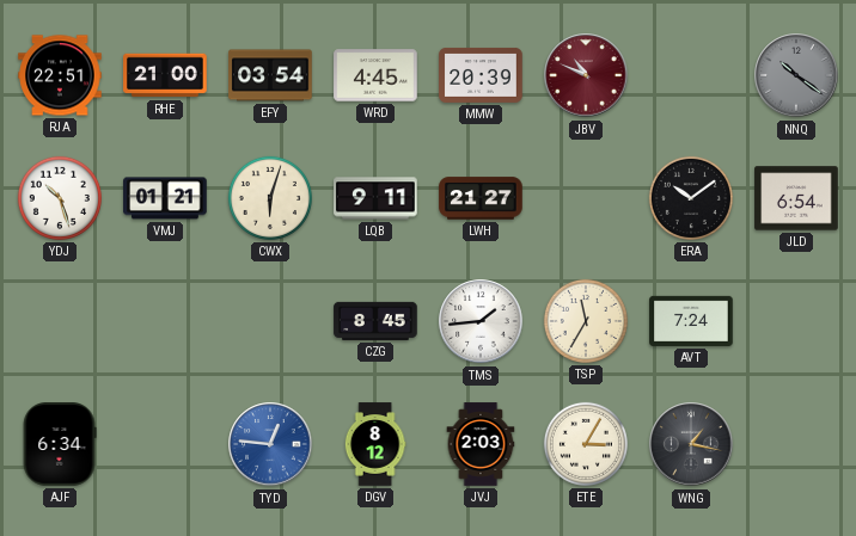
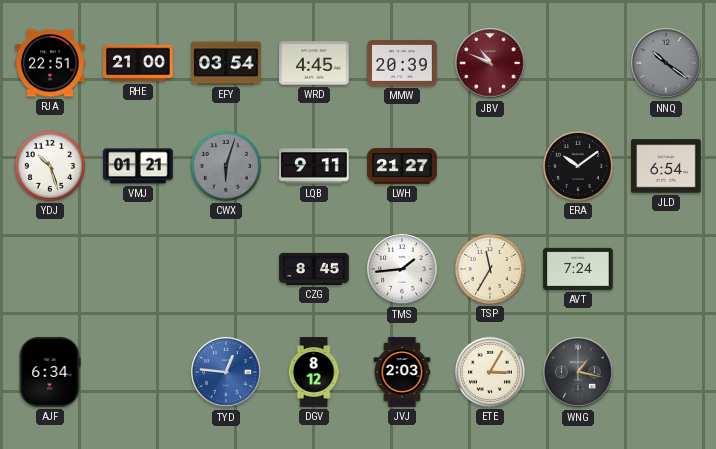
CWX dial: cream -> grey
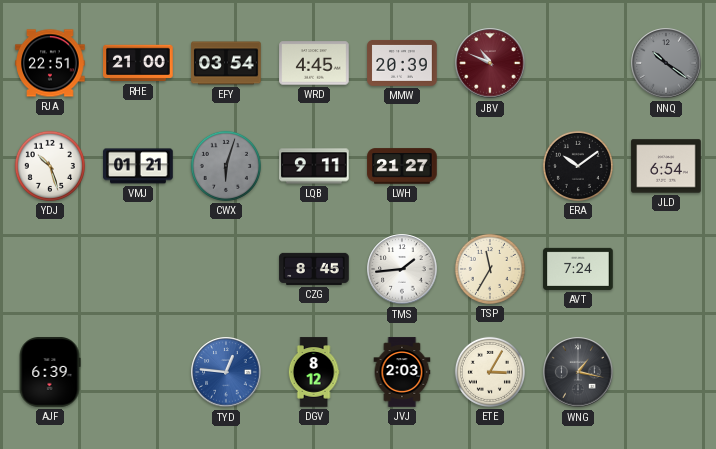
AJF: 6:34 -> 6:39
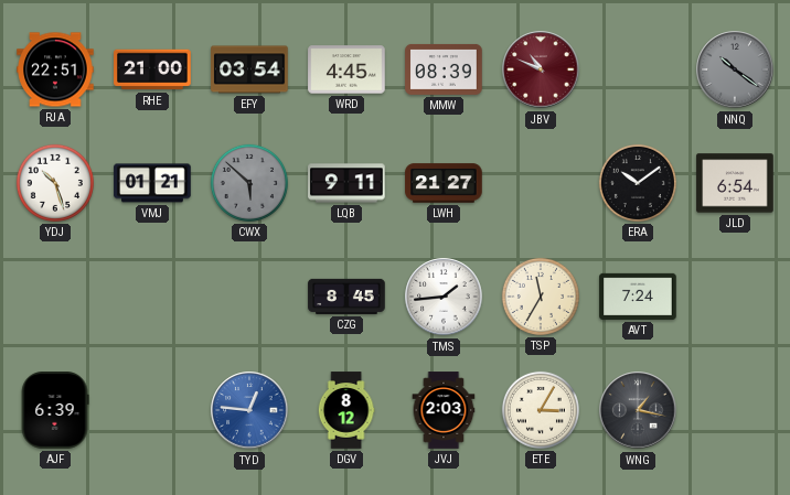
MMW: 20:39 -> 08:39
CWX: 6:03 -> 5:52
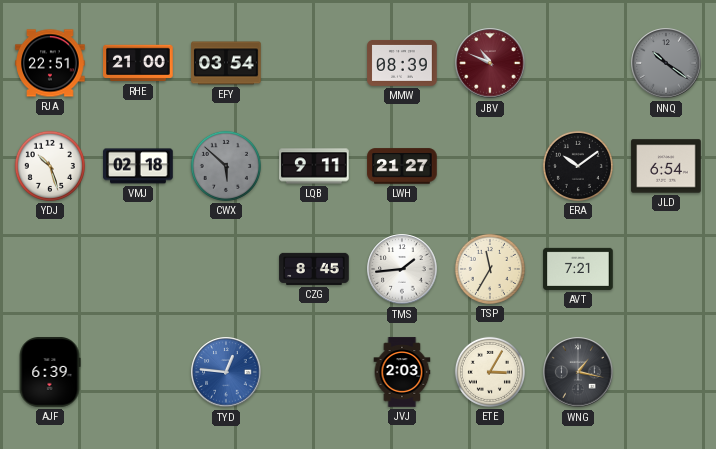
WRD: 4:45 -> none
VMJ: 01:21 -> 02:18
AVT: 7:24 -> 7:21
DGV: 8:12 -> none
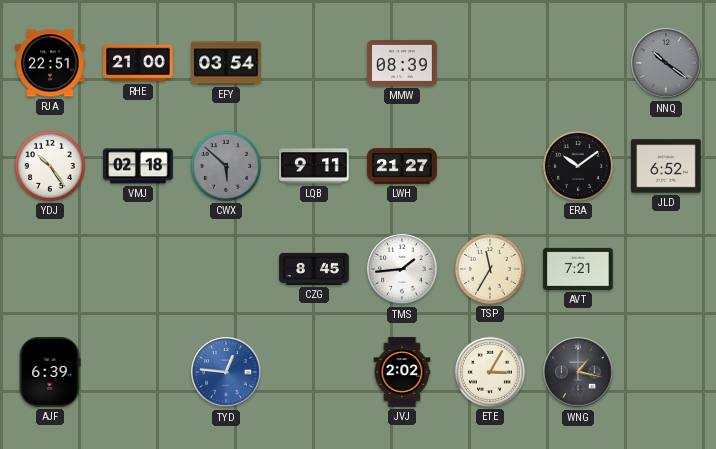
JBV: 10:49 -> none
YDJ: 10:27 -> 10:24
JLD: 6:54 -> 6:52
JVJ: 2:03 -> 2:02
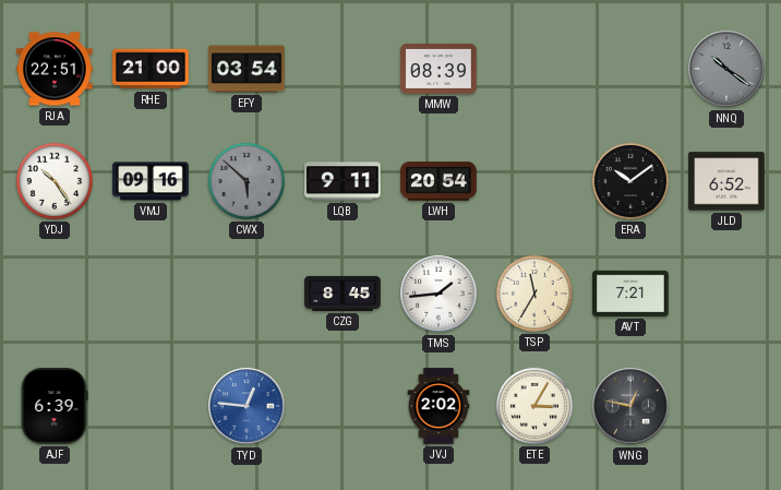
VMJ: 02:18 -> 09:16
LWH: 21:27 -> 20:54
WNG: 1:17 -> 12:47
